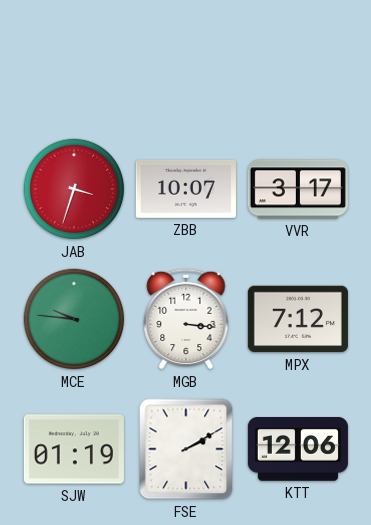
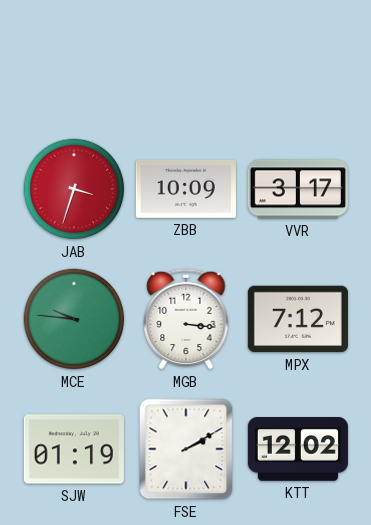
ZBB: 10:07 -> 10:09
KTT: 12:06 -> 12:02
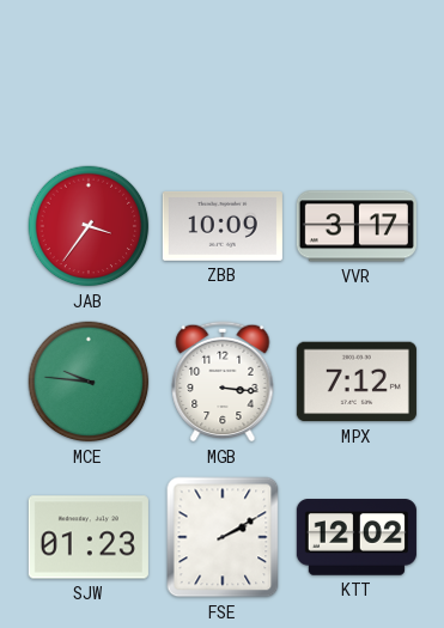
JAB: 3:33 -> 3:36
SJW: 01:19 -> 01:23
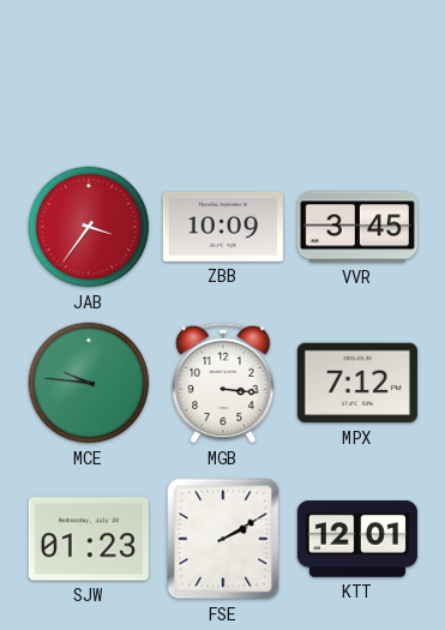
VVR: 3:17 -> 3:45
KTT: 12:02 -> 12:01
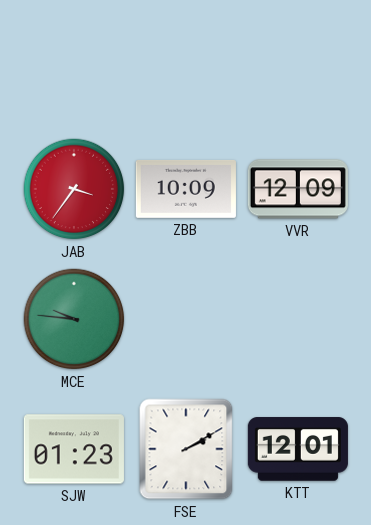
VVR: 3:45 -> 12:09
MGB: 3:16 -> none
MPX: 7:12 -> none
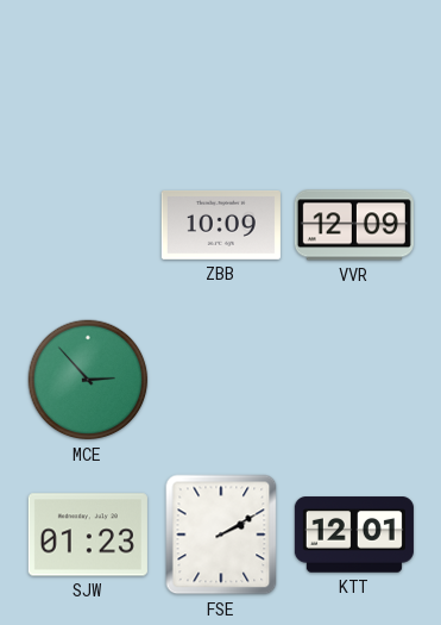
JAB: 3:36 -> none
MCE: 9:46 -> 2:53
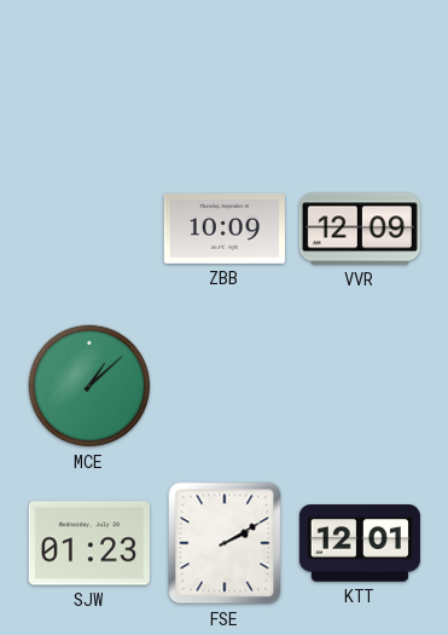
MCE: 2:53 -> 1:08
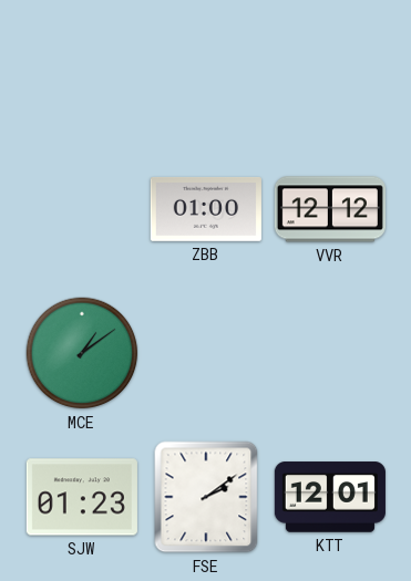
ZBB: 10:09 -> 01:00
VVR: 12:09 -> 12:12
MCE: 1:08 -> 1:09
FSE: 2:10 -> 2:09
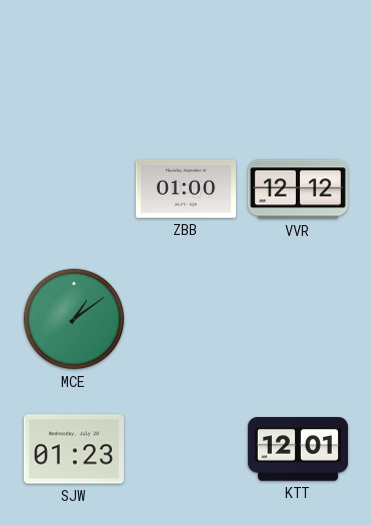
FSE: 2:09 -> none
